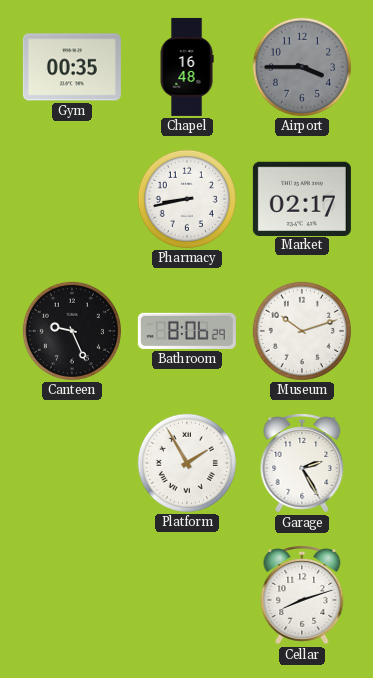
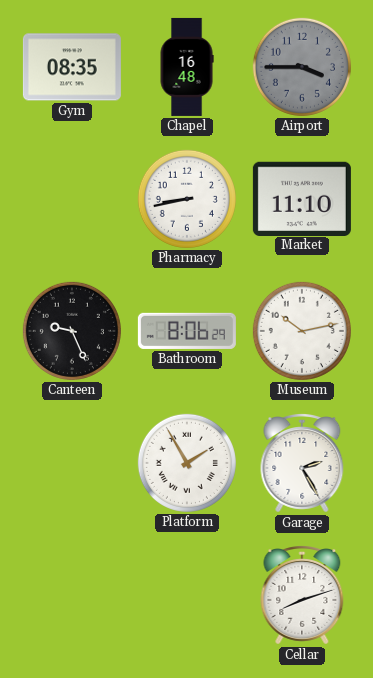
Gym: 00:35 -> 08:35
Market: 02:17 -> 11:10
Museum: 10:12 -> 10:13
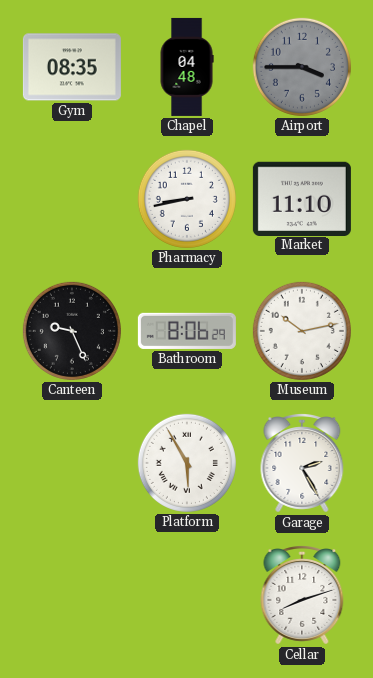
Chapel: 16:48 -> 04:48
Platform: 1:55 -> 5:55
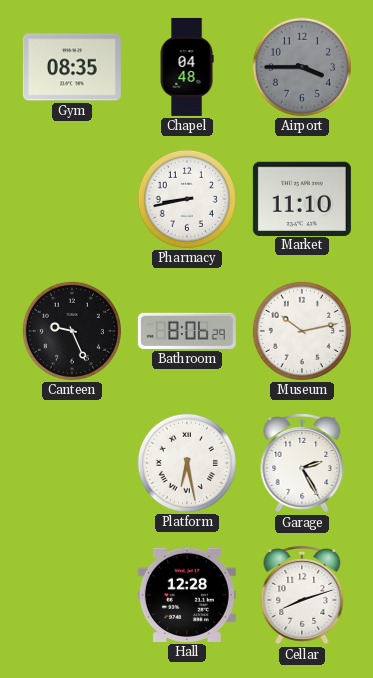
Platform: 5:55 -> 6:28
Hall: none -> 12:28
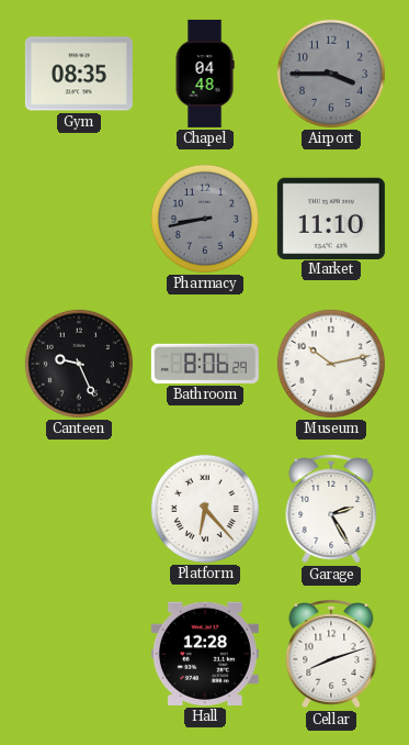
Pharmacy dial: white -> grey
Platform: 6:28 -> 6:23
